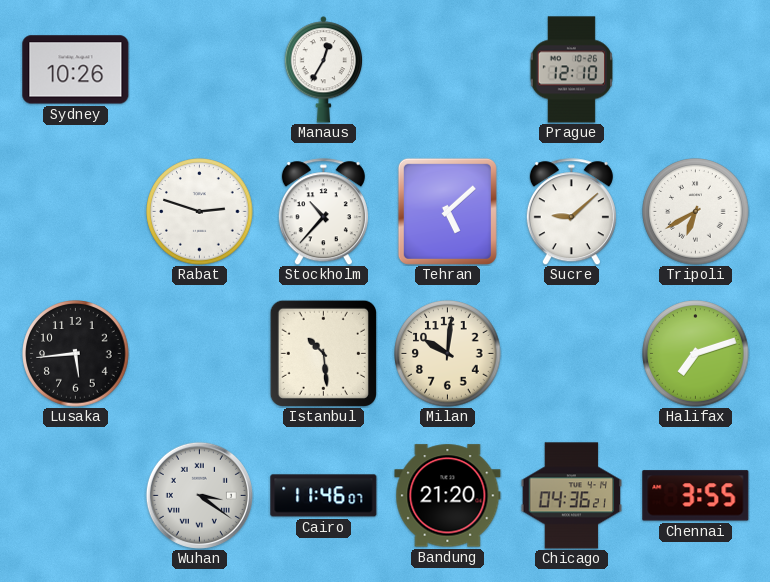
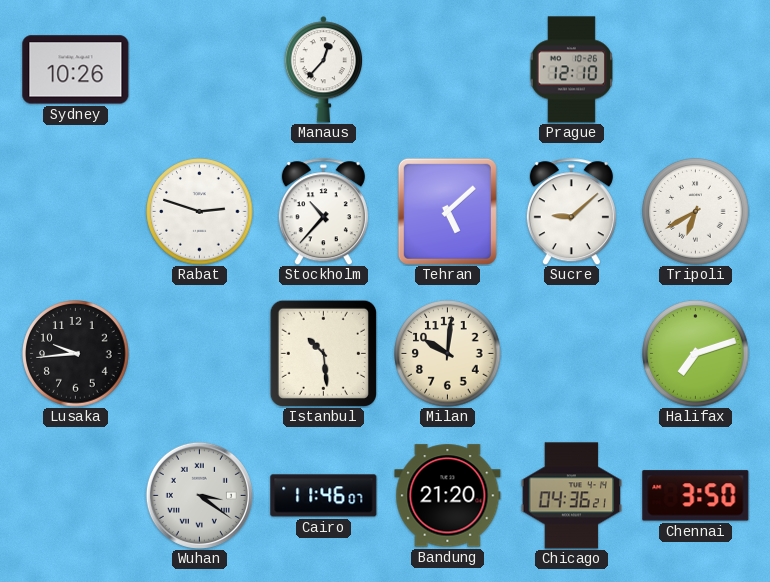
Manaus: 12:35 -> 12:37
Lusaka: 5:44 -> 9:44
Chennai: 3:55 -> 3:50
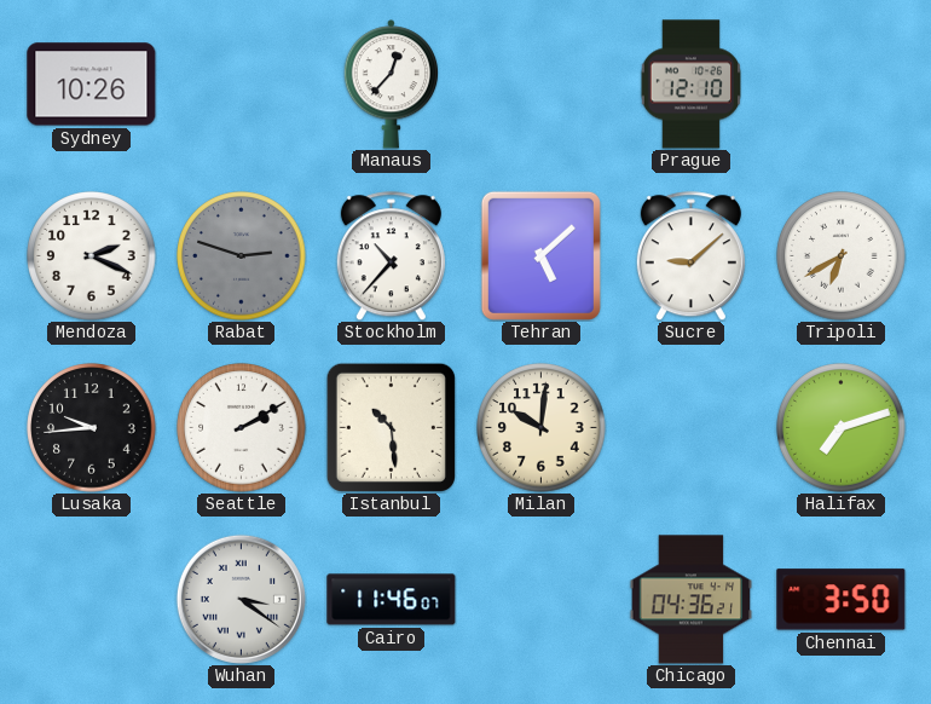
Mendoza: none -> 2:19
Rabat dial: white -> grey
Seattle: none -> 2:10
Bandung: 21:20 -> none
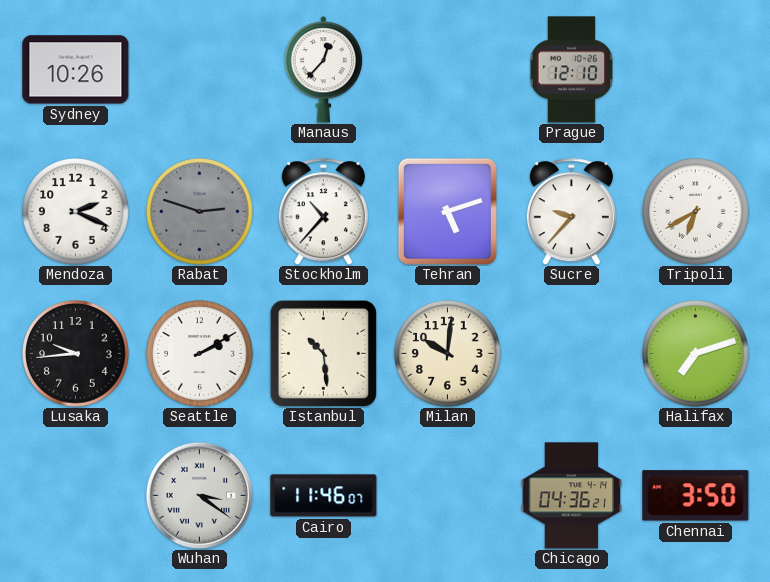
Tehran: 5:08 -> 5:12
Sucre: 9:08 -> 9:37
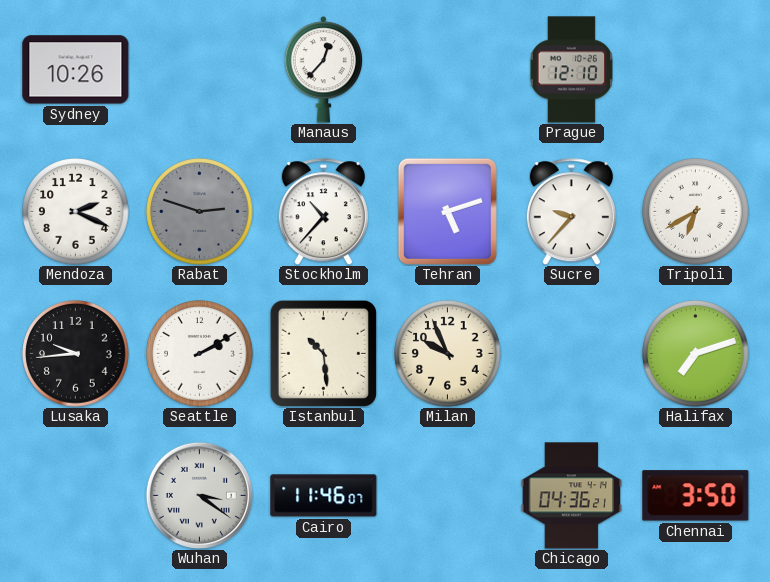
Milan: 10:01 -> 9:56
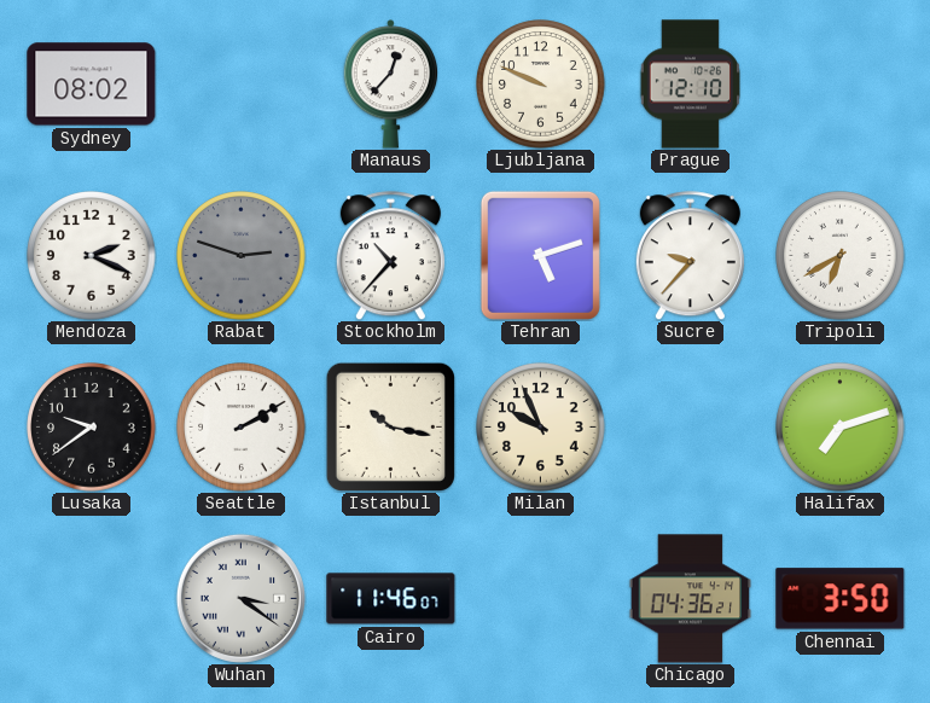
Sydney: 10:26 -> 08:02
Ljubljana: none -> 9:49
Lusaka: 9:44 -> 9:39
Istanbul: 10:29 -> 10:17
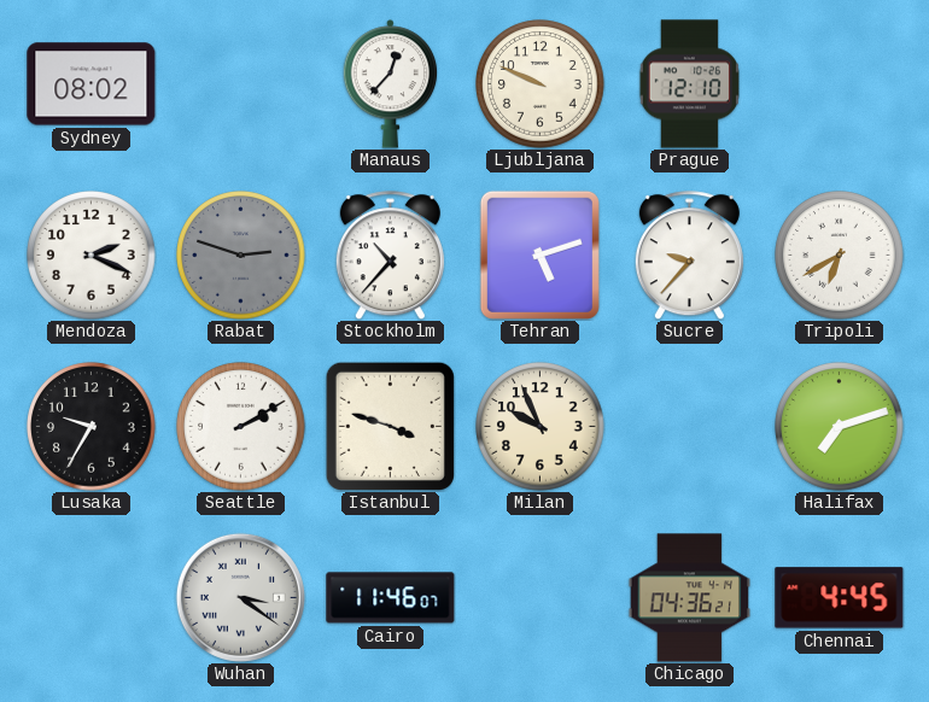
Lusaka: 9:39 -> 9:35
Istanbul: 10:17 -> 3:48
Chennai: 3:50 -> 4:45
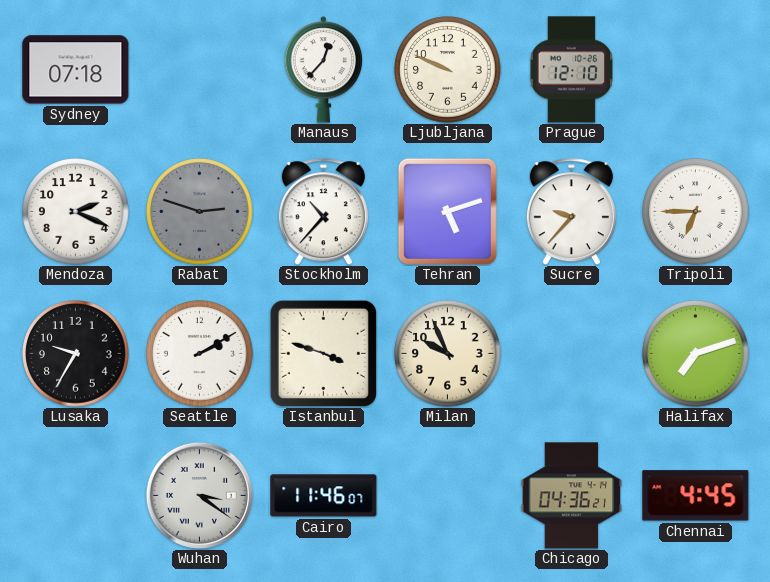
Sydney: 08:02 -> 07:18
Tripoli: 6:40 -> 6:45
